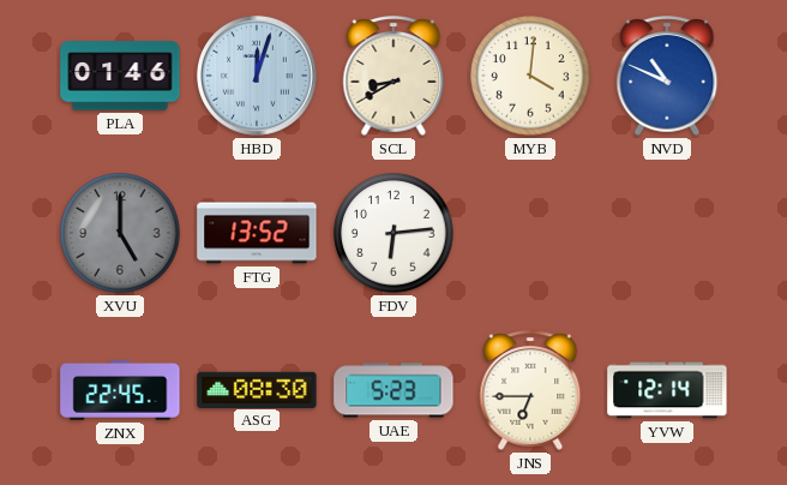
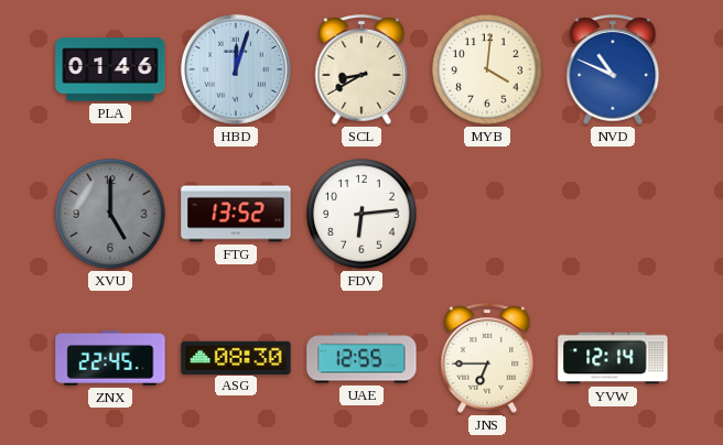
UAE: 5:23 -> 12:55
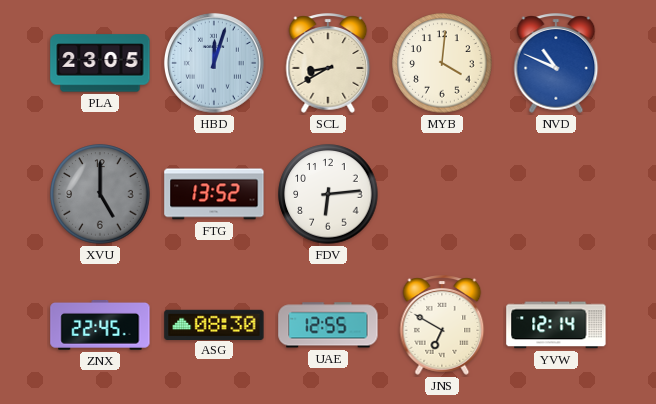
PLA: 01:46 -> 23:05
JNS: 6:45 -> 6:50
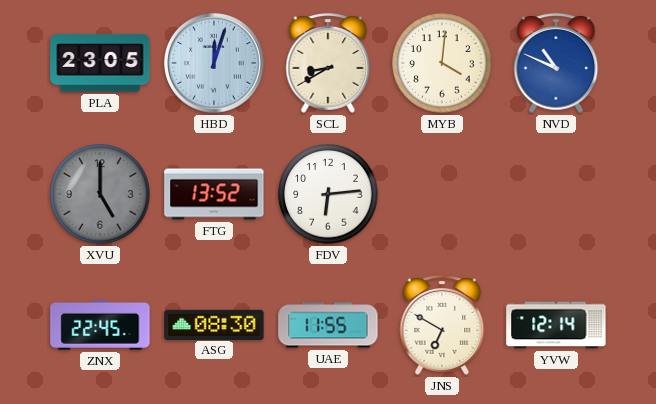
UAE: 12:55 -> 11:55
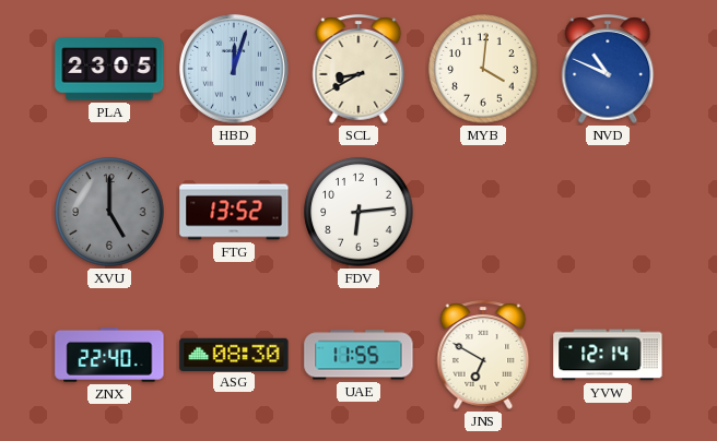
ZNX: 22:45 -> 22:40
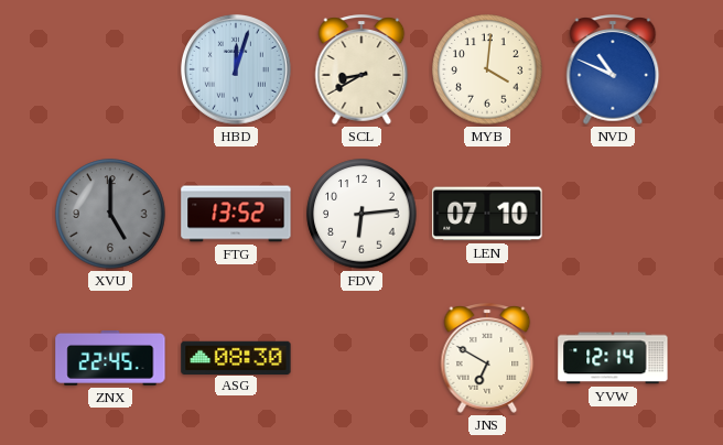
PLA: 23:05 -> none
LEN: none -> 07:10
ZNX: 22:40 -> 22:45
UAE: 11:55 -> none
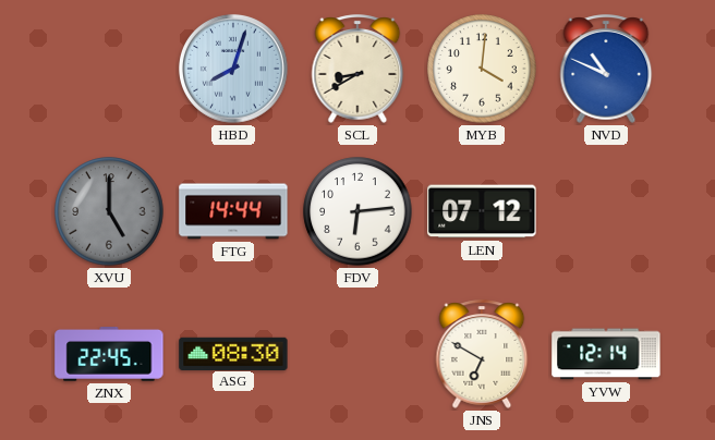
HBD: 12:03 -> 8:03
FTG: 13:52 -> 14:44
LEN: 07:10 -> 07:12
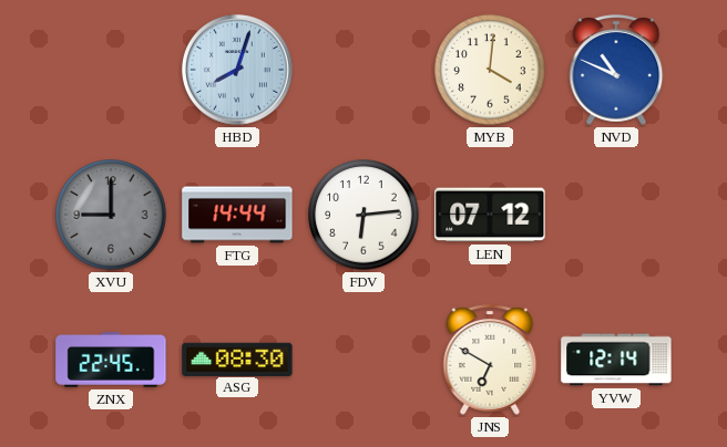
SCL: 8:40 -> none
XVU: 5:00 -> 9:00
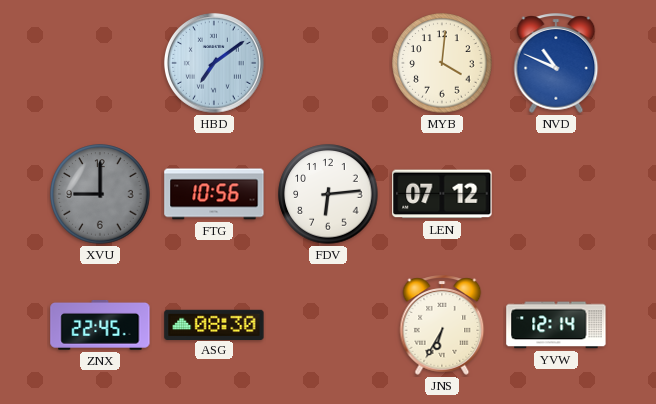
HBD: 8:03 -> 7:09
FTG: 14:44 -> 10:56
JNS: 6:50 -> 6:35
